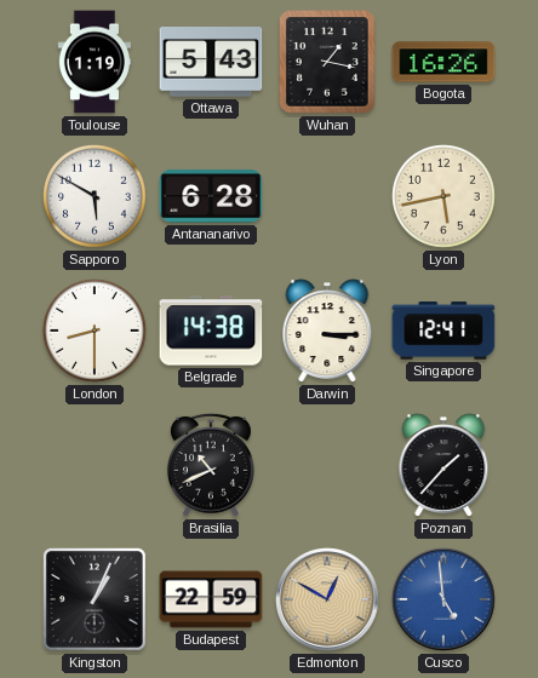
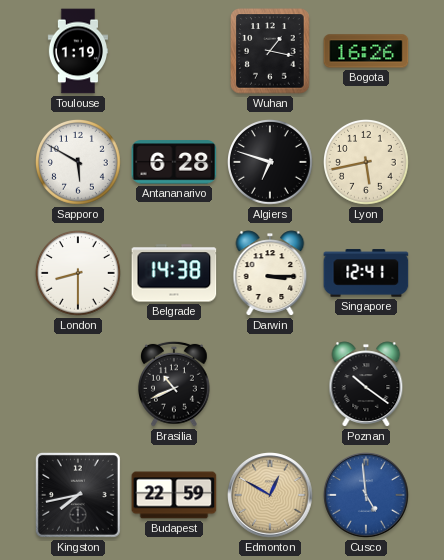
Ottawa: 5:43 -> none
Algiers: none -> 6:48
Poznan: 1:37 -> 10:21
Kingston: 1:04 -> 7:43
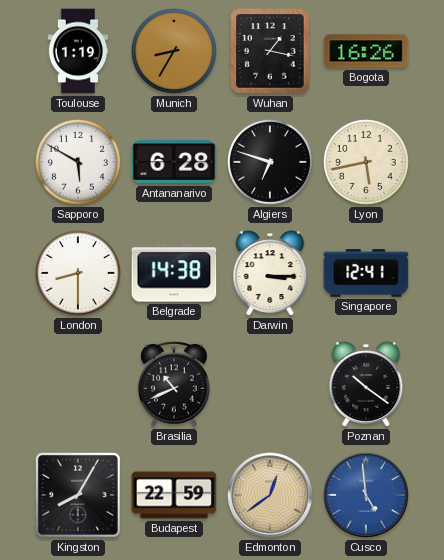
Munich: none -> 8:35
Kingston: 7:43 -> 8:05
Edmonton: 12:50 -> 12:39
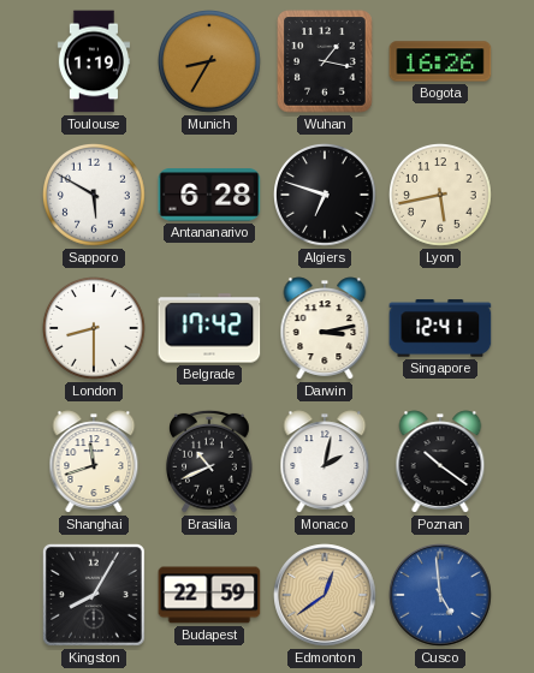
Belgrade: 14:38 -> 17:42
Darwin: 3:15 -> 3:13
Shanghai: none -> 11:42
Monaco: none -> 2:02
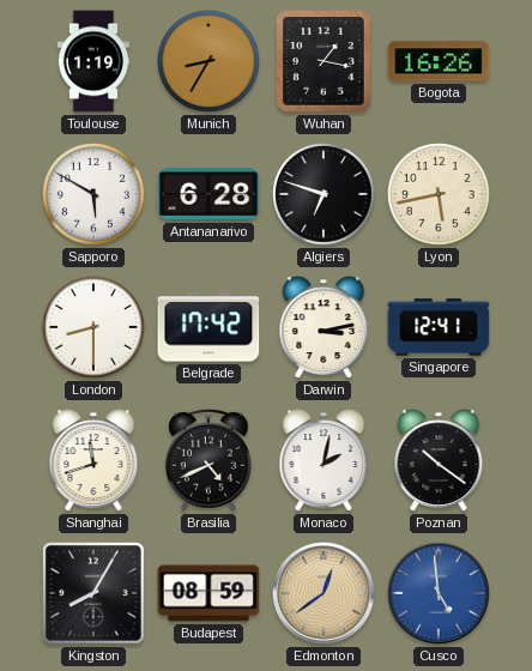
Brasilia: 10:41 -> 4:41
Budapest: 22:59 -> 08:59
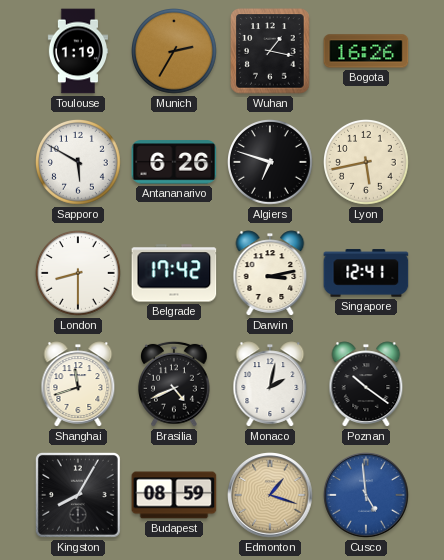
Munich: 8:35 -> 2:35
Antananarivo: 6:28 -> 6:26
Edmonton: 12:39 -> 1:18
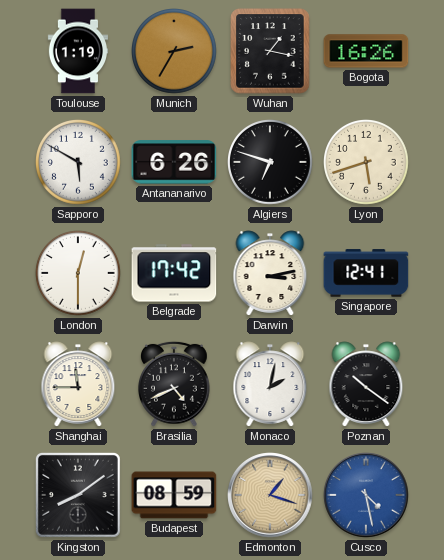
Lyon: 5:43 -> 5:42
London: 8:30 -> 12:30
Shanghai: 11:42 -> 11:45
Kingston: 8:05 -> 8:09
Cusco: 4:59 -> 4:28
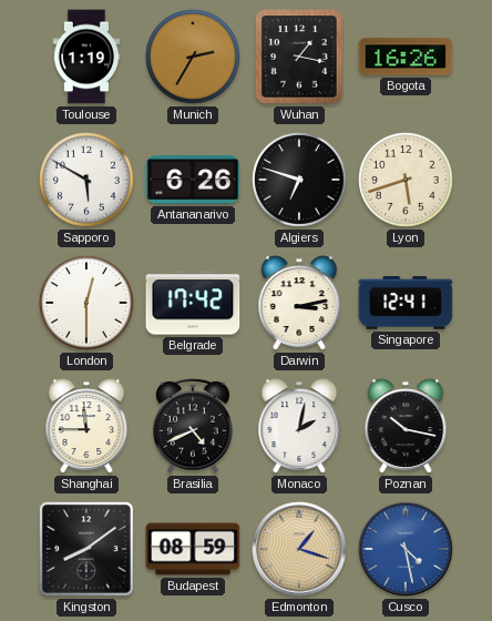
Poznan: 10:21 -> 10:17
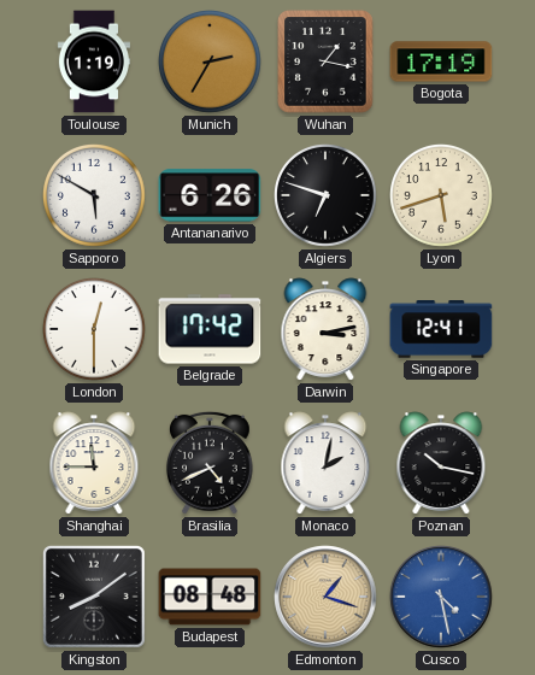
Bogota: 16:26 -> 17:19
Budapest: 08:59 -> 08:48
